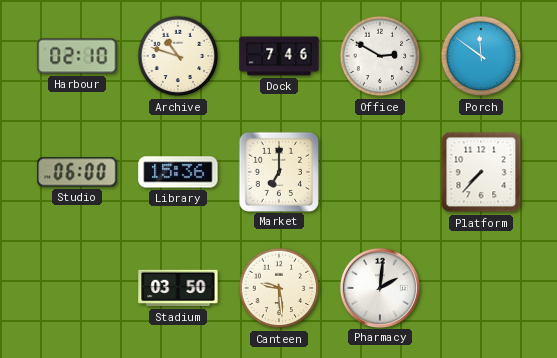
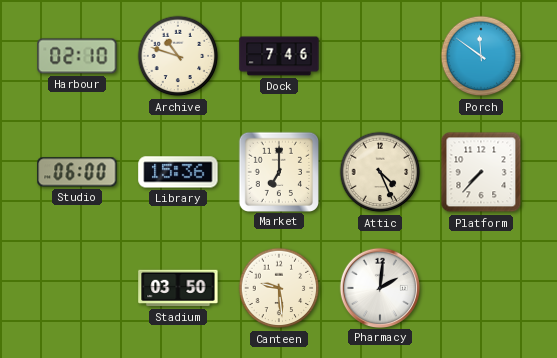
Office: 2:50 -> none
Attic: none -> 4:26
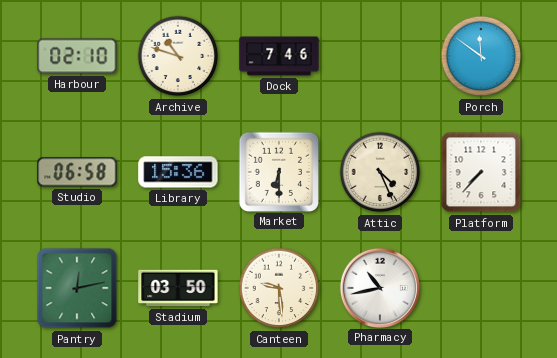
Studio: 06:00 -> 06:58
Market: 7:00 -> 6:30
Pantry: none -> 12:13
Pharmacy: 2:01 -> 10:43
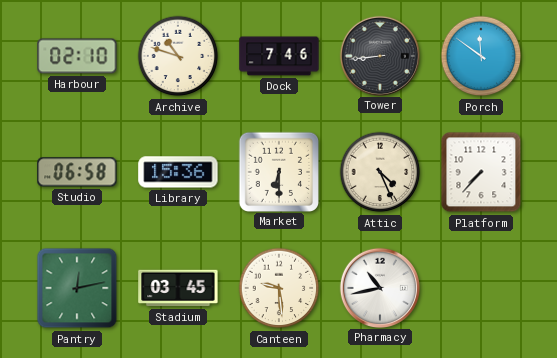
Tower: none -> 8:44
Stadium: 03:50 -> 03:45
